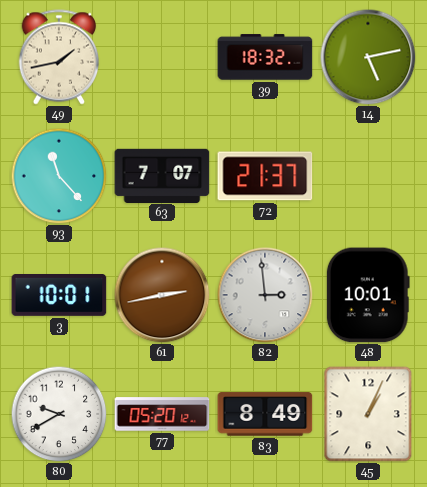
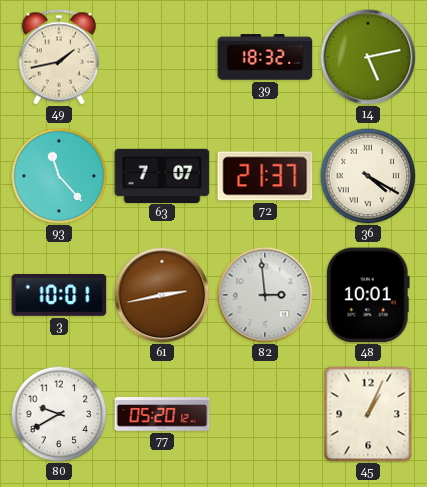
36: none -> 4:20
83: 8:49 -> none
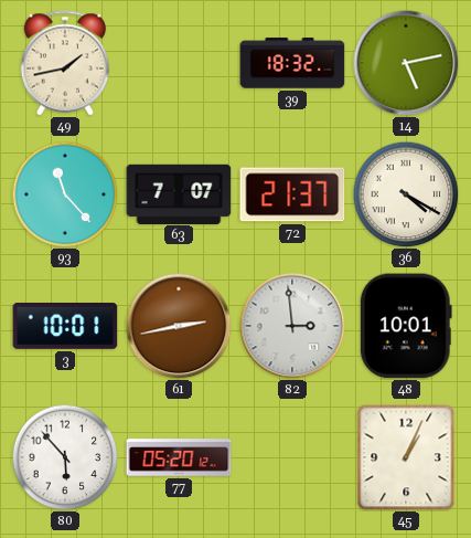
80: 9:40 -> 5:53
